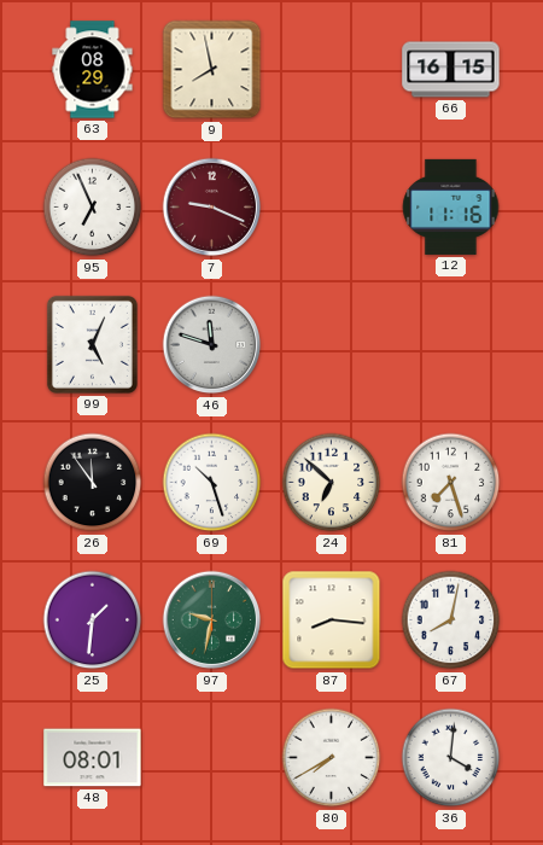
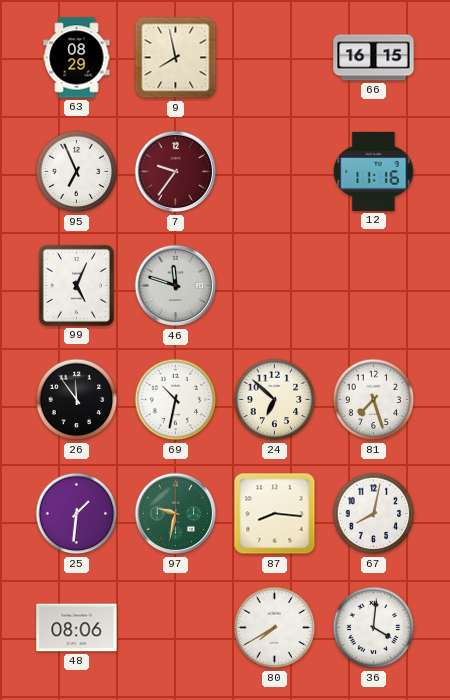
7: 9:19 -> 9:36
69: 10:27 -> 10:32
48: 08:01 -> 08:06
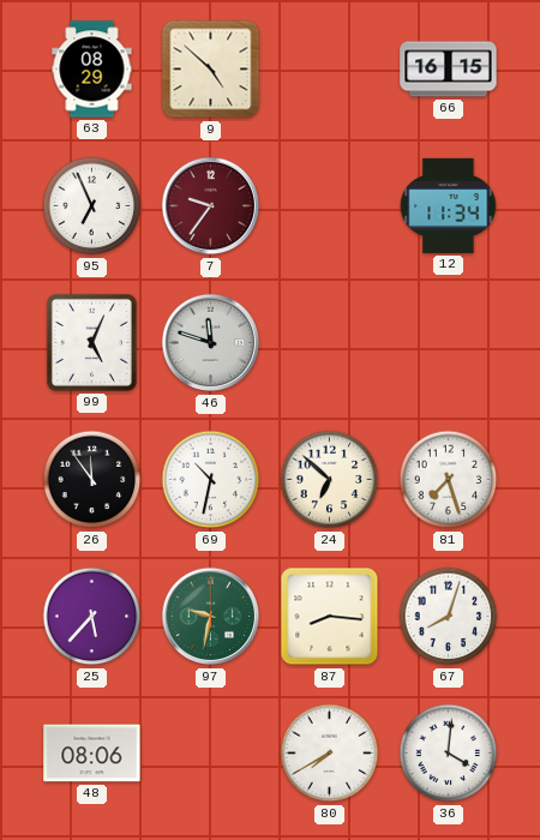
9: 7:58 -> 4:52
12: 11:16 -> 11:34
25: 1:31 -> 5:37
67: 8:02 -> 8:03
